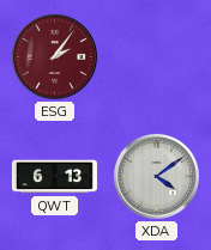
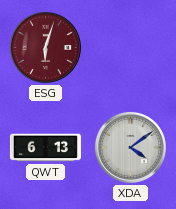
ESG: 2:06 -> 6:03
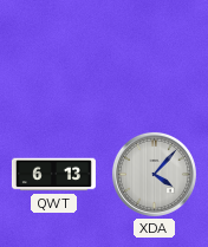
ESG: 6:03 -> none
XDA: 4:09 -> 4:07
